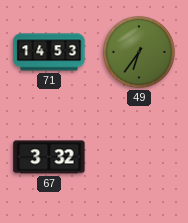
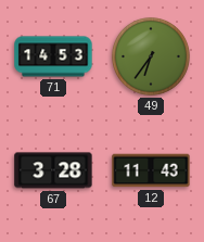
67: 3:32 -> 3:28
12: none -> 11:43
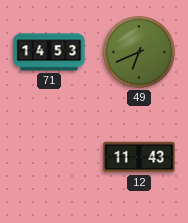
49: 6:36 -> 6:41
67: 3:28 -> none
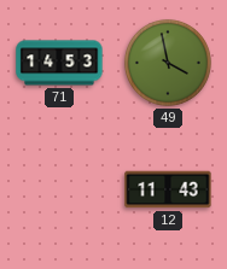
49: 6:41 -> 3:58
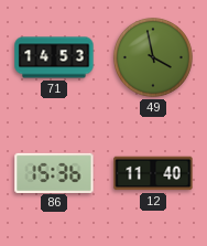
86: none -> 15:36
12: 11:43 -> 11:40
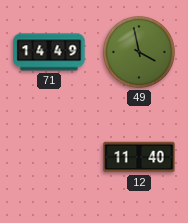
71: 14:53 -> 14:49
86: 15:36 -> none
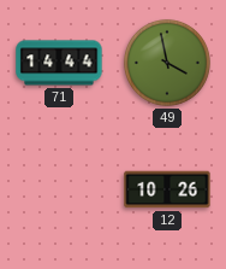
71: 14:49 -> 14:44
12: 11:40 -> 10:26
